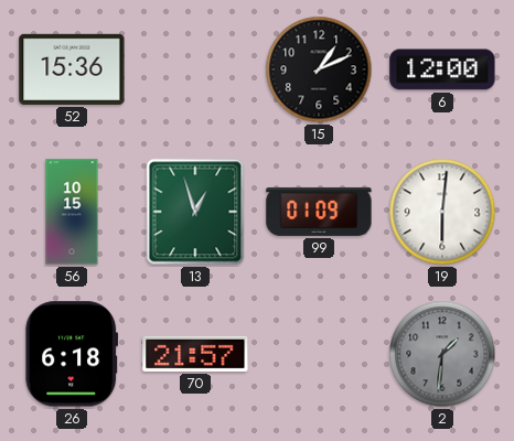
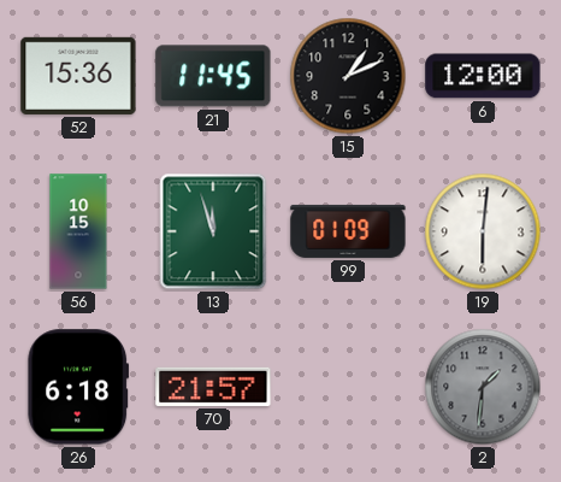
21: none -> 11:45
13: 12:57 -> 11:57
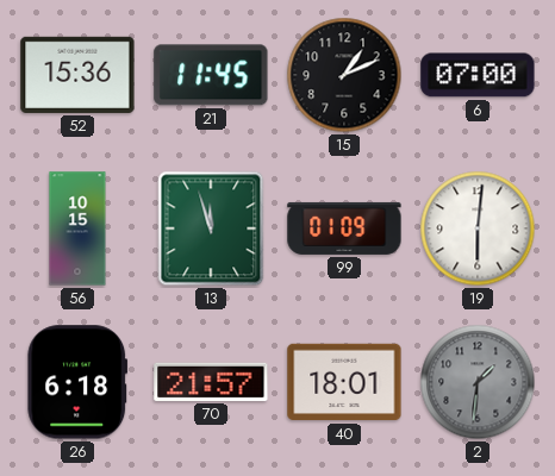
6: 12:00 -> 07:00
40: none -> 18:01
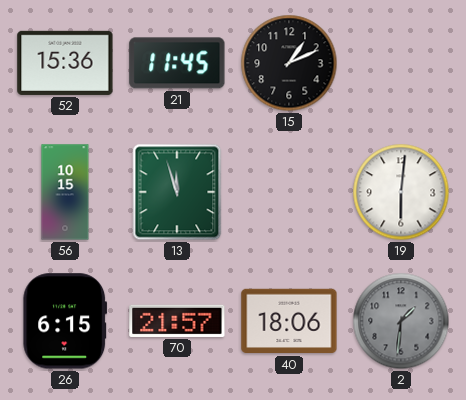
6: 07:00 -> none
99: 01:09 -> none
26: 6:18 -> 6:15
40: 18:01 -> 18:06
